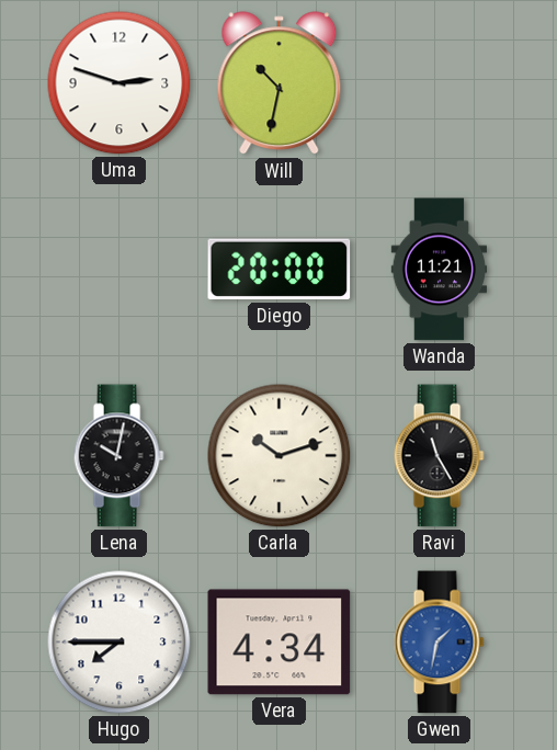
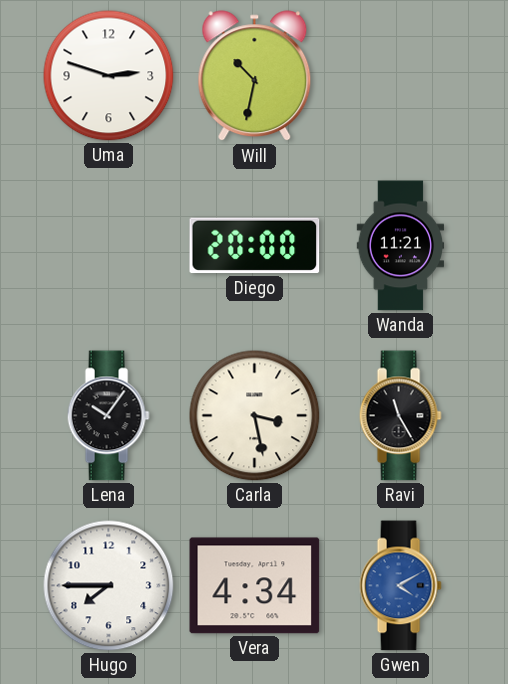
Lena: 10:02 -> 10:06
Carla: 10:12 -> 3:28
Gwen: 1:32 -> 4:10
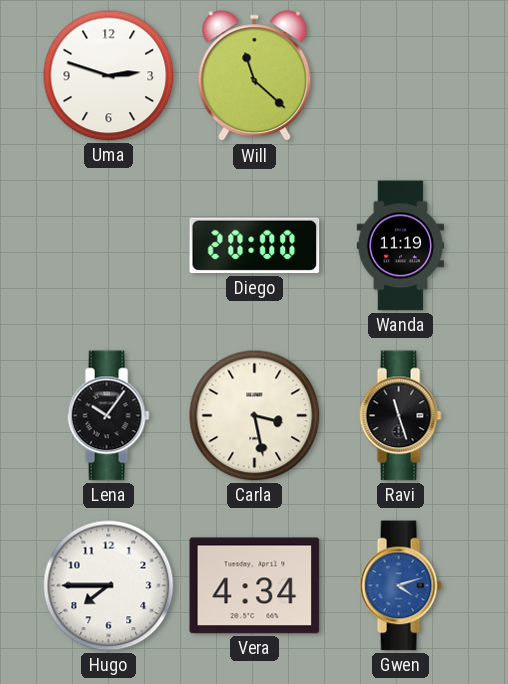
Will: 10:32 -> 11:22
Wanda: 11:21 -> 11:19
Ravi: 11:25 -> 11:27
Gwen: 4:10 -> 4:12
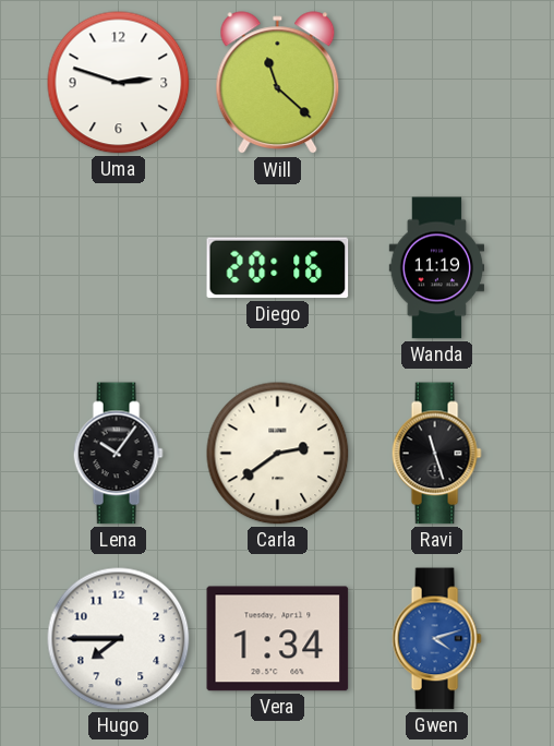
Diego: 20:00 -> 20:16
Carla: 3:28 -> 2:39
Vera: 4:34 -> 1:34
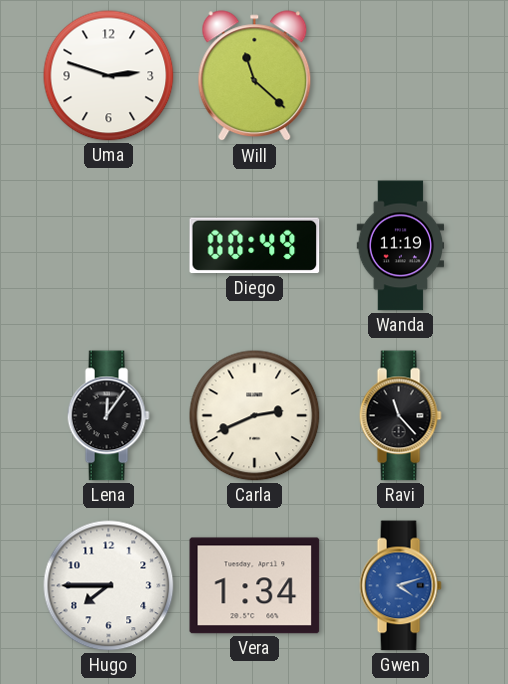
Diego: 20:16 -> 00:49
Lena: 10:06 -> 12:06
Carla: 2:39 -> 2:41
Ravi: 11:27 -> 11:23
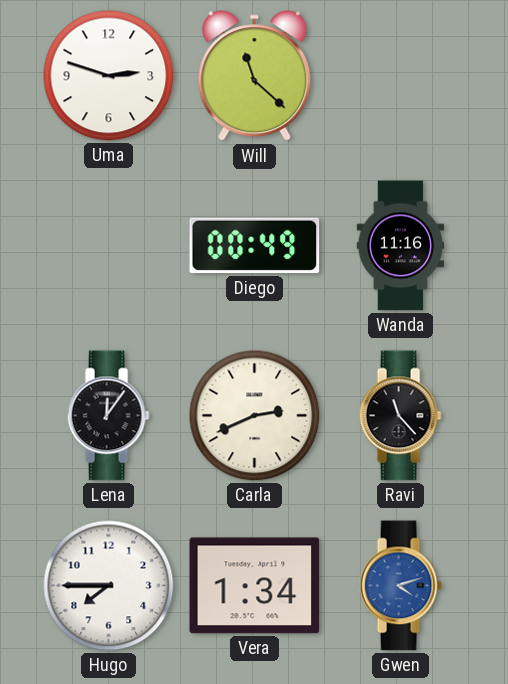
Wanda: 11:19 -> 11:16
